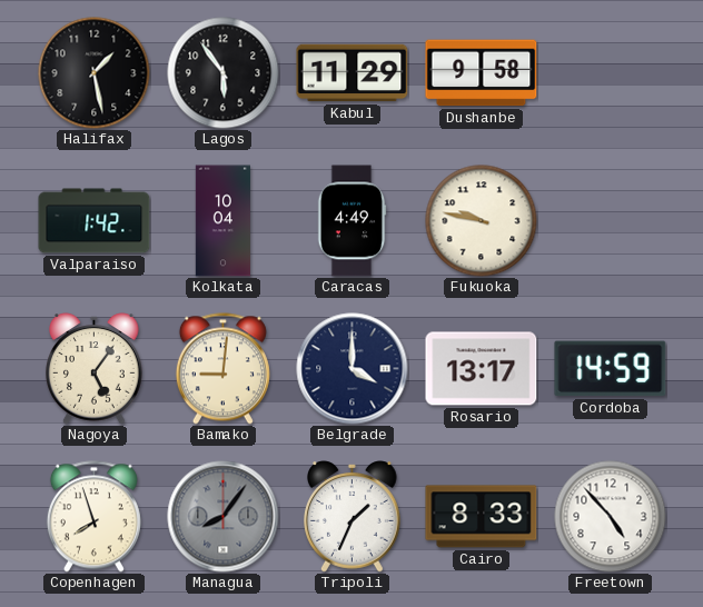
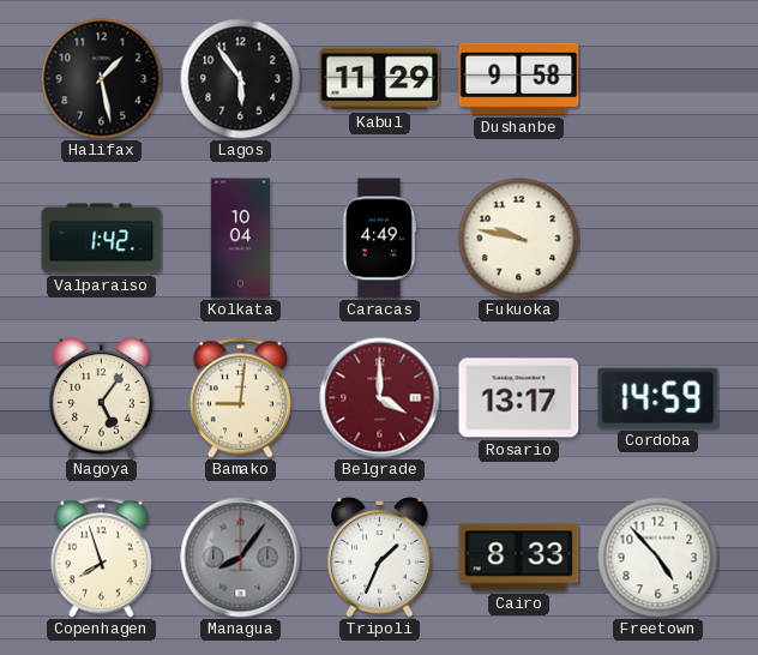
Belgrade dial: navy -> burgundy
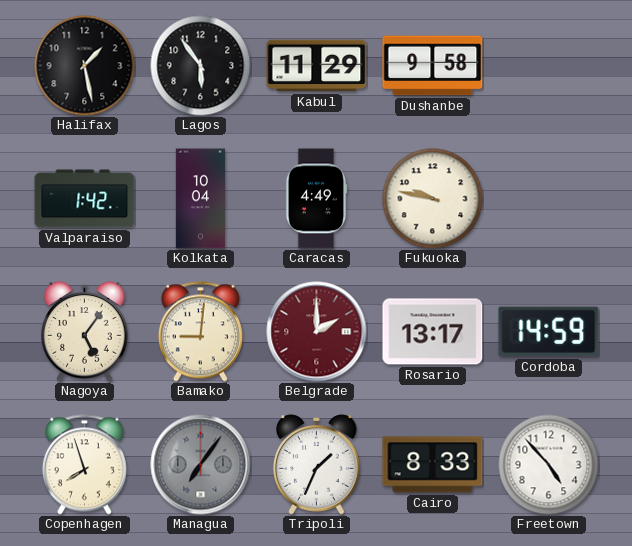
Belgrade: 4:00 -> 2:00
Managua: 8:06 -> 7:06
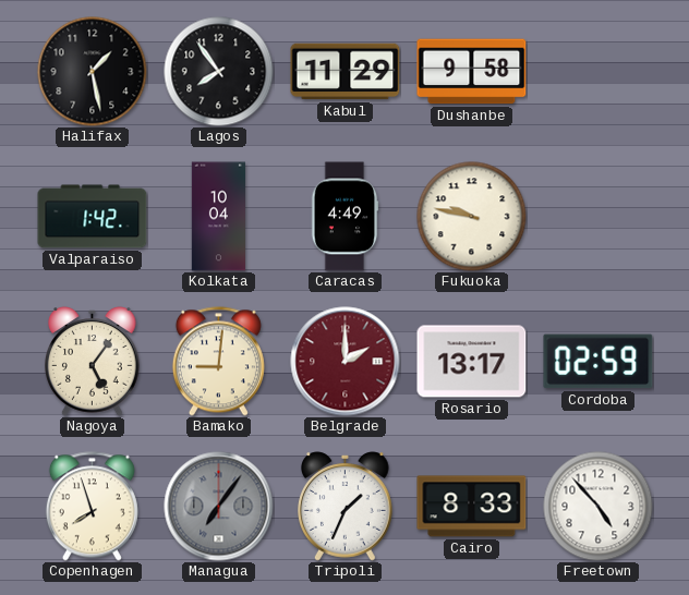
Lagos: 5:54 -> 7:54
Cordoba: 14:59 -> 02:59
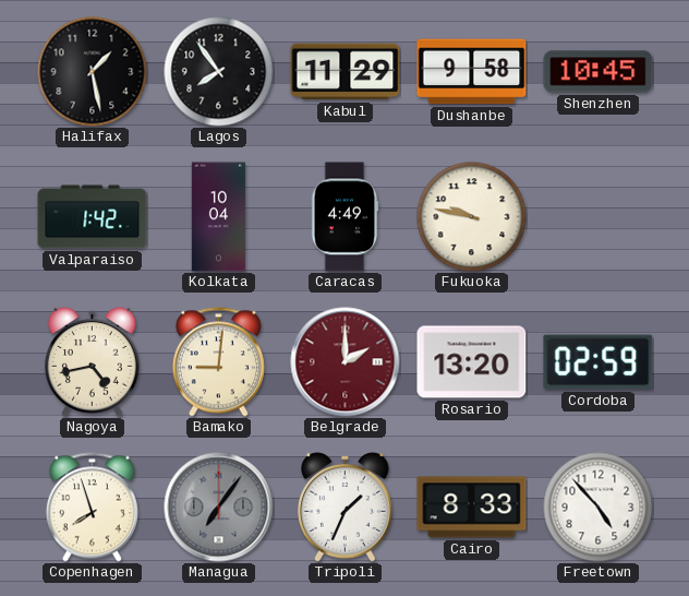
Shenzhen: none -> 10:45
Nagoya: 5:06 -> 4:43
Rosario: 13:17 -> 13:20
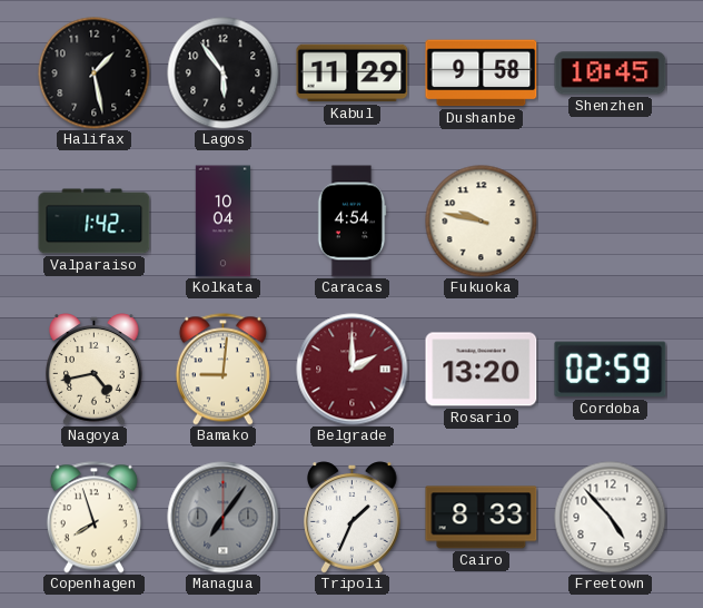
Lagos: 7:54 -> 5:54
Caracas: 4:49 -> 4:54
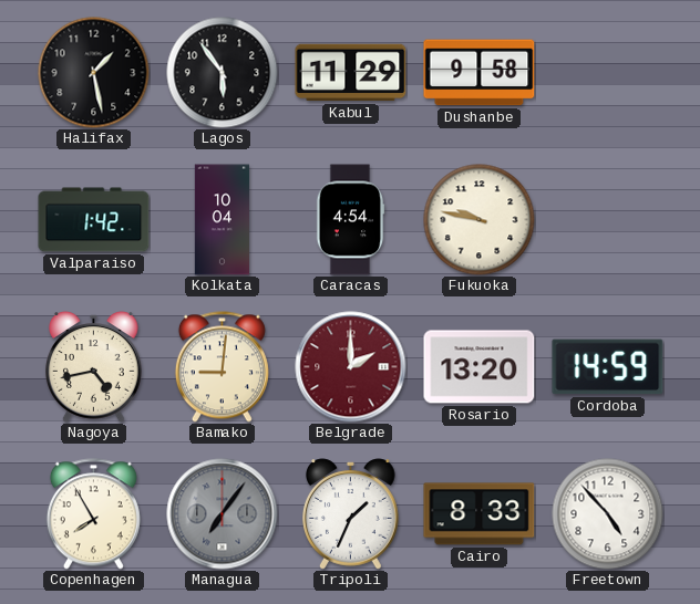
Shenzhen: 10:45 -> none
Cordoba: 02:59 -> 14:59
Copenhagen: 7:57 -> 7:55
